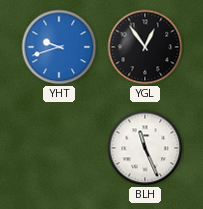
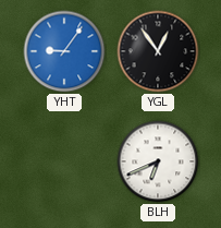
YHT: 9:42 -> 9:06
BLH: 11:26 -> 6:41
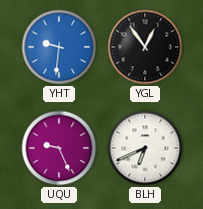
YHT: 9:06 -> 9:31
UQU: none -> 9:26
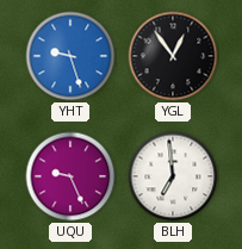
YHT: 9:31 -> 9:27
BLH: 6:41 -> 6:59
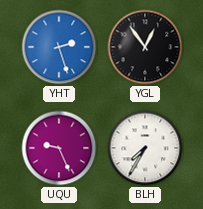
YHT: 9:27 -> 2:27
BLH: 6:59 -> 7:35
